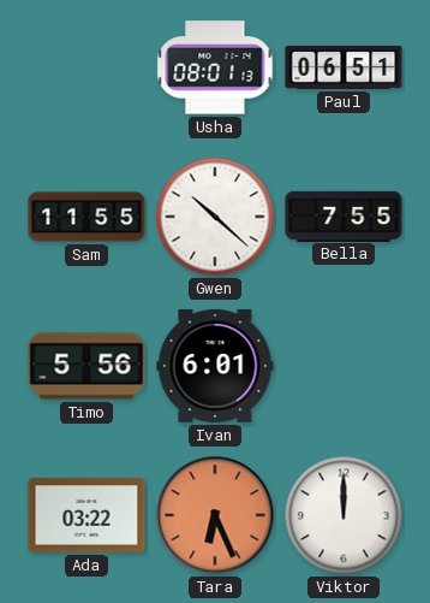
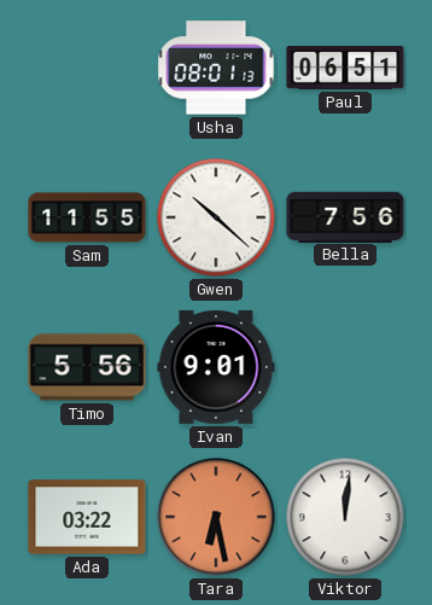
Bella: 7:55 -> 7:56
Ivan: 6:01 -> 9:01
Tara: 6:26 -> 6:28
Viktor: 12:00 -> 12:01
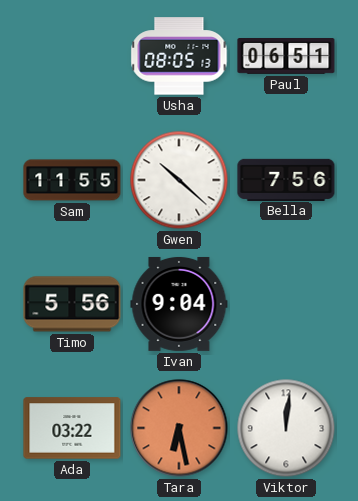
Usha: 08:01 -> 08:05
Ivan: 9:01 -> 9:04
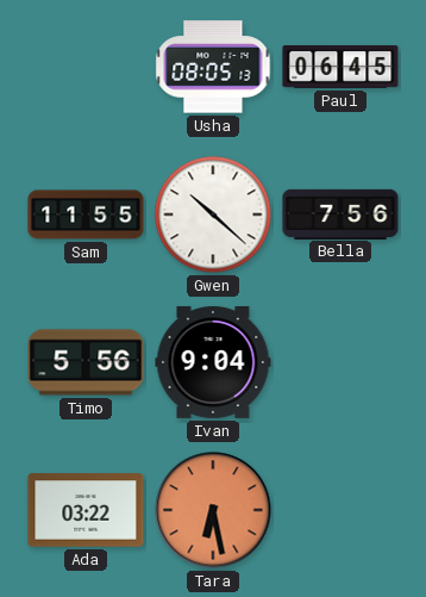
Paul: 06:51 -> 06:45
Viktor: 12:01 -> none
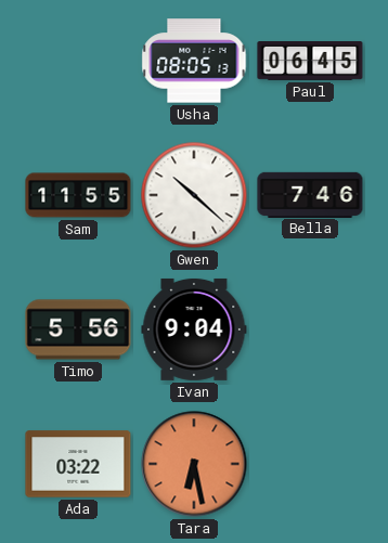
Bella: 7:56 -> 7:46
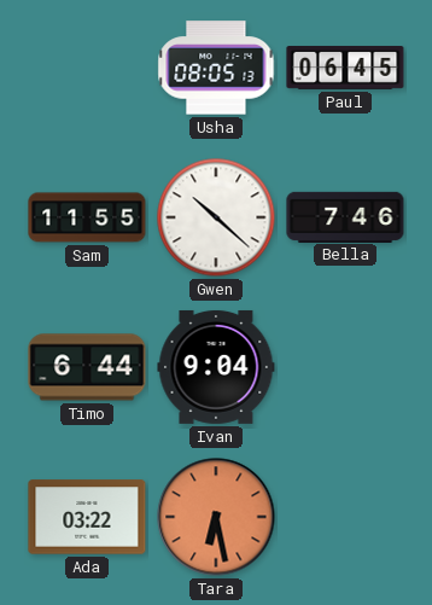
Timo: 5:56 -> 6:44
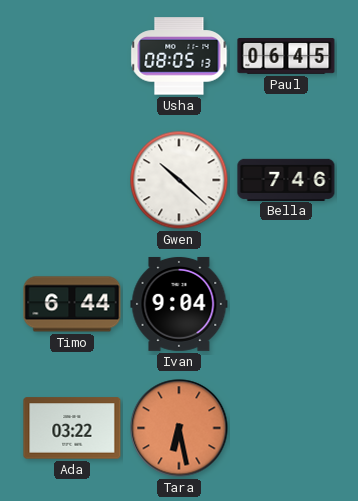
Sam: 11:55 -> none
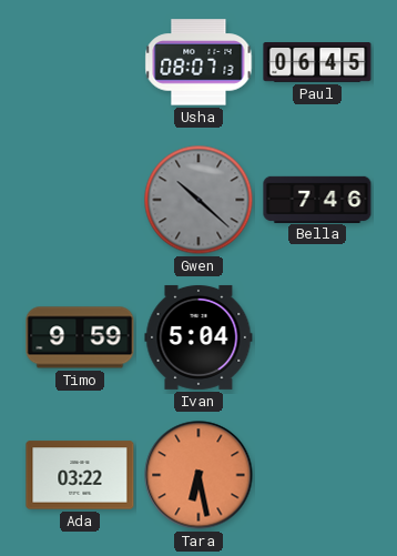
Usha: 08:05 -> 08:07
Gwen dial: white -> grey
Timo: 6:44 -> 9:59
Ivan: 9:04 -> 5:04
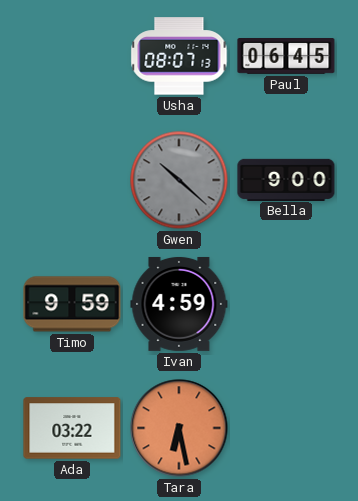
Bella: 7:46 -> 9:00
Ivan: 5:04 -> 4:59
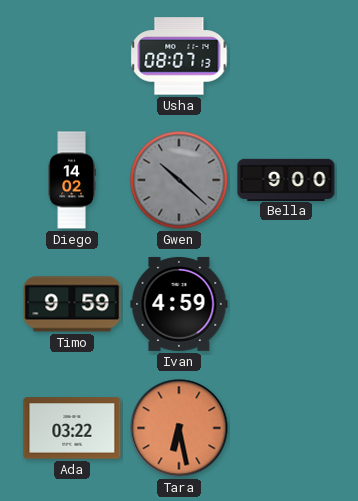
Paul: 06:45 -> none
Diego: none -> 14:02
